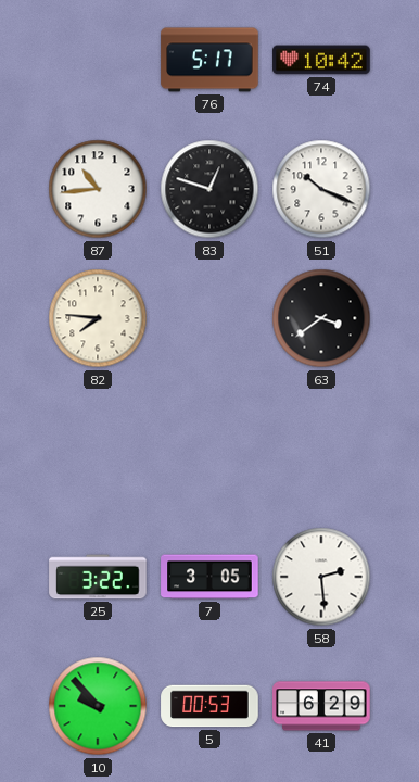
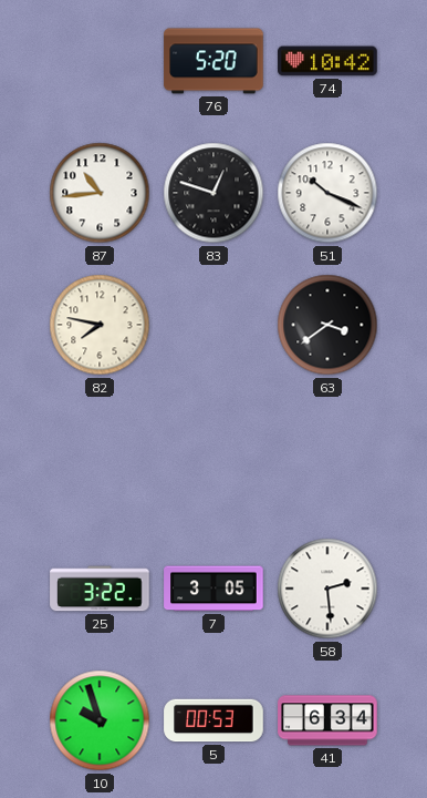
76: 5:17 -> 5:20
82: 7:46 -> 7:47
10: 9:53 -> 9:57
41: 6:29 -> 6:34
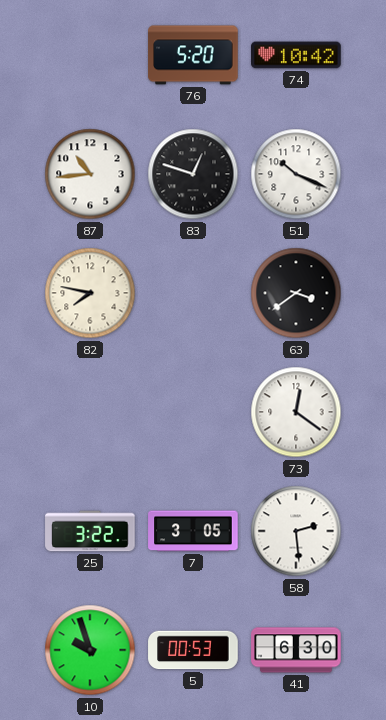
73: none -> 12:21
41: 6:34 -> 6:30
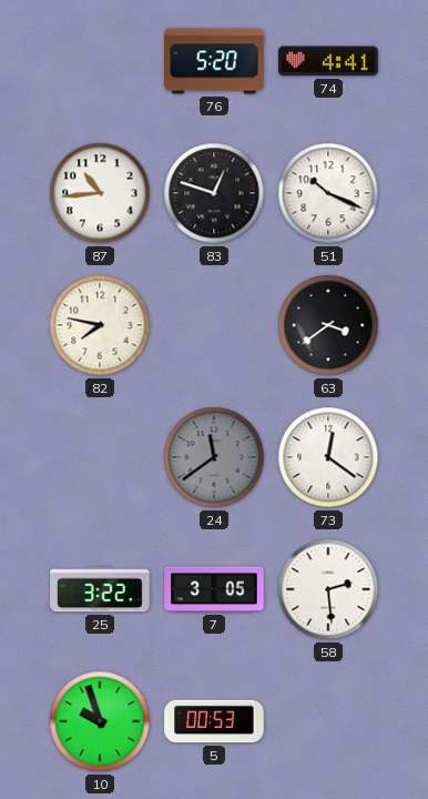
74: 10:42 -> 4:41
24: none -> 11:39
41: 6:30 -> none
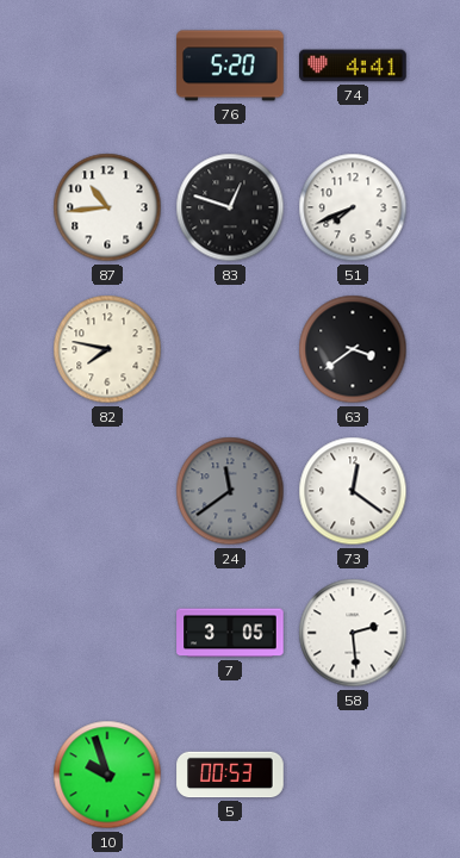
51: 10:19 -> 7:41
25: 3:22 -> none
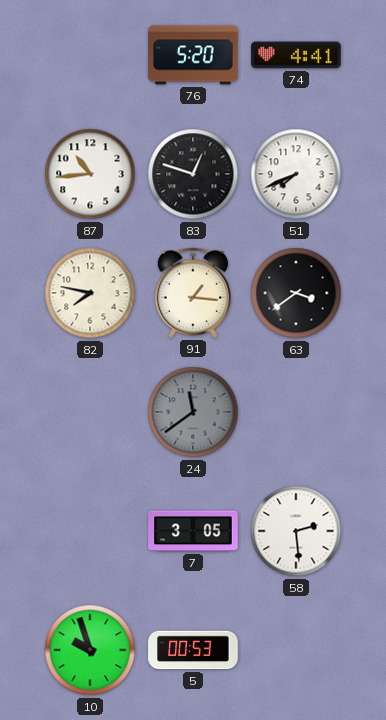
91: none -> 1:16
73: 12:21 -> none
